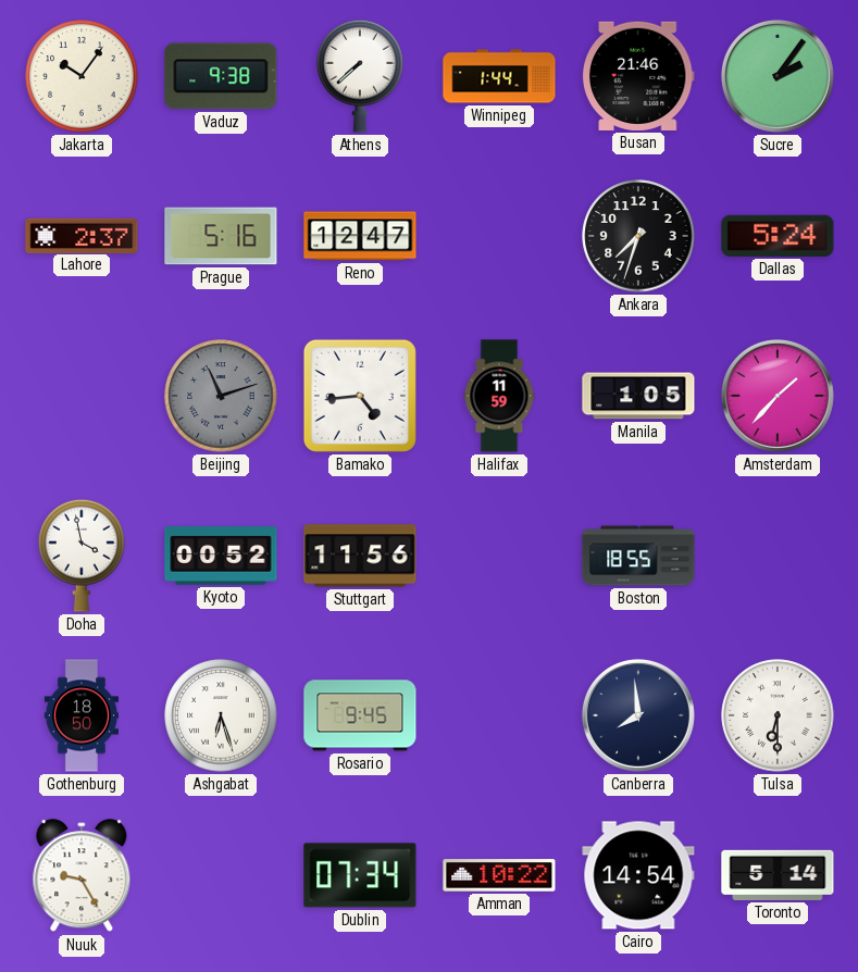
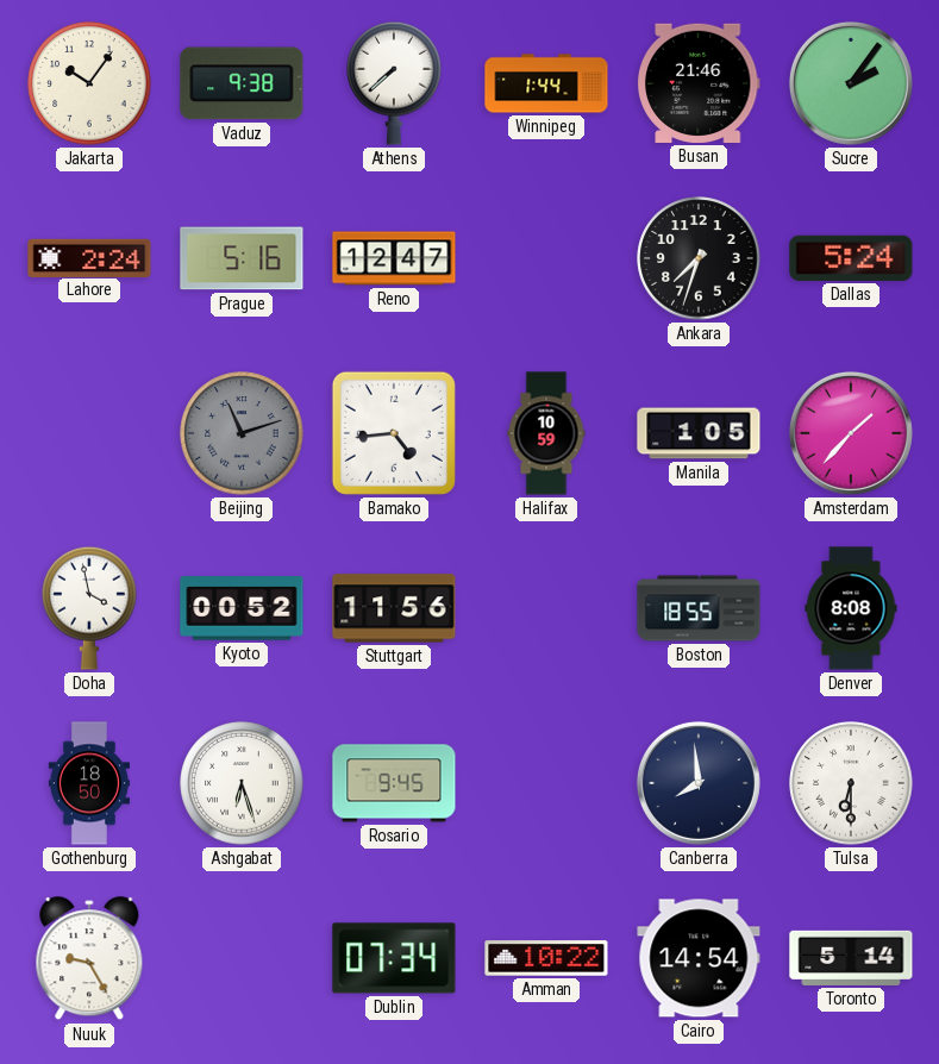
Lahore: 2:37 -> 2:24
Halifax: 11:59 -> 10:59
Denver: none -> 8:08
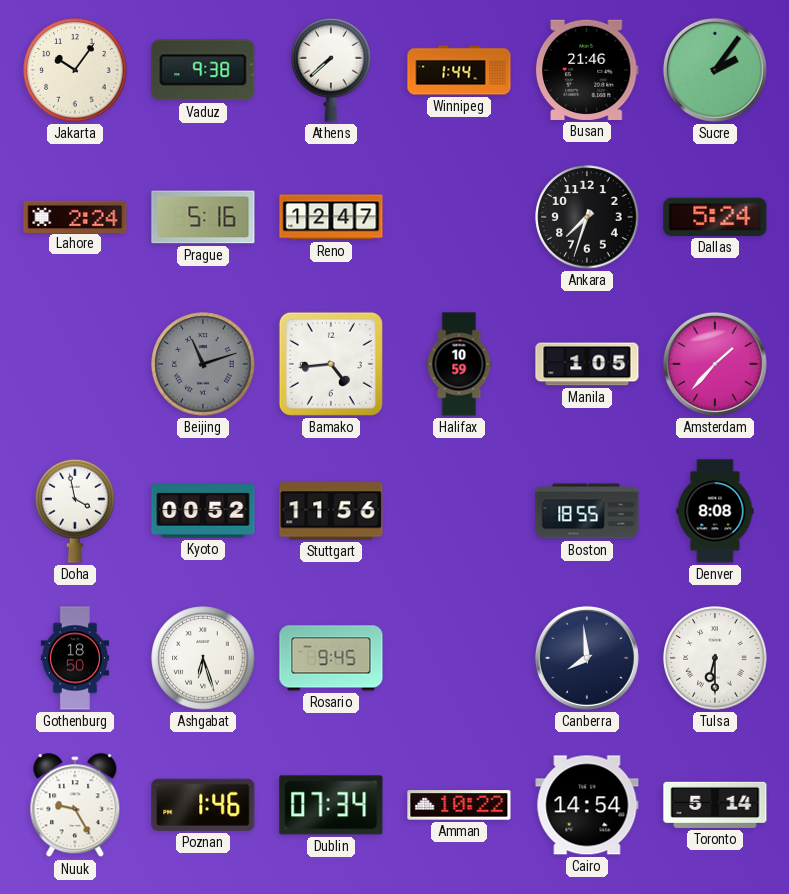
Poznan: none -> 1:46
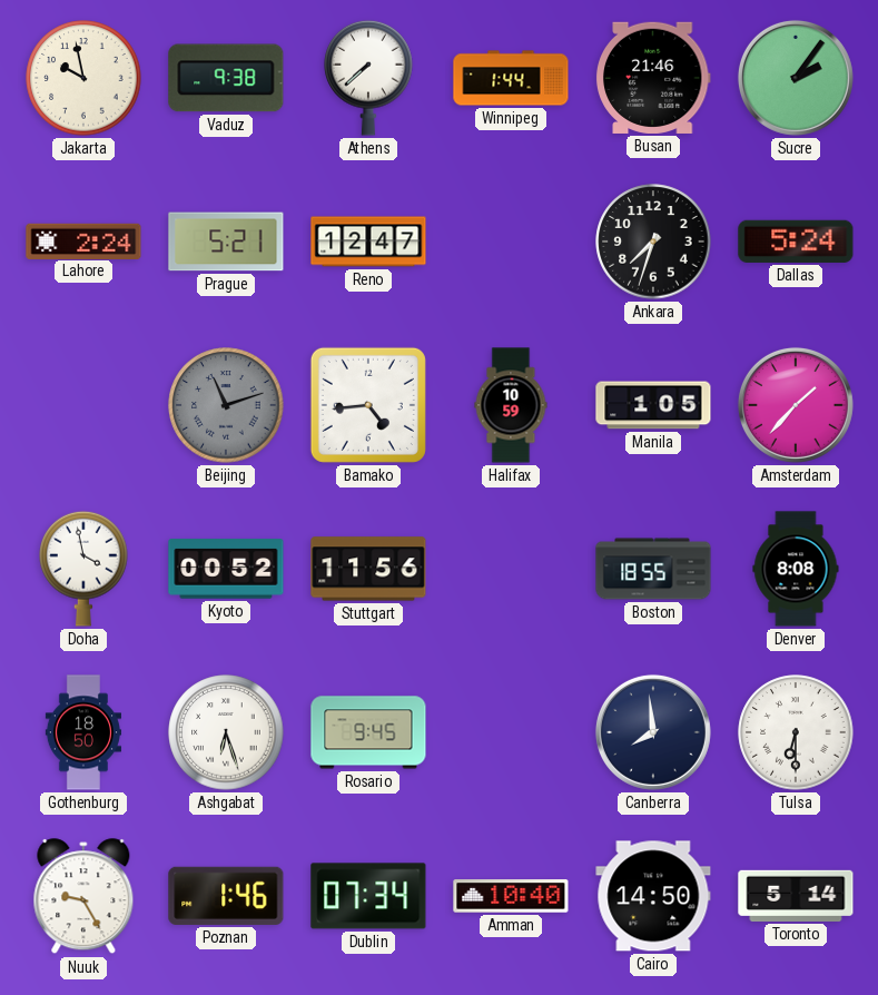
Jakarta: 10:06 -> 9:58
Prague: 5:16 -> 5:21
Amman: 10:22 -> 10:40
Cairo: 14:54 -> 14:50
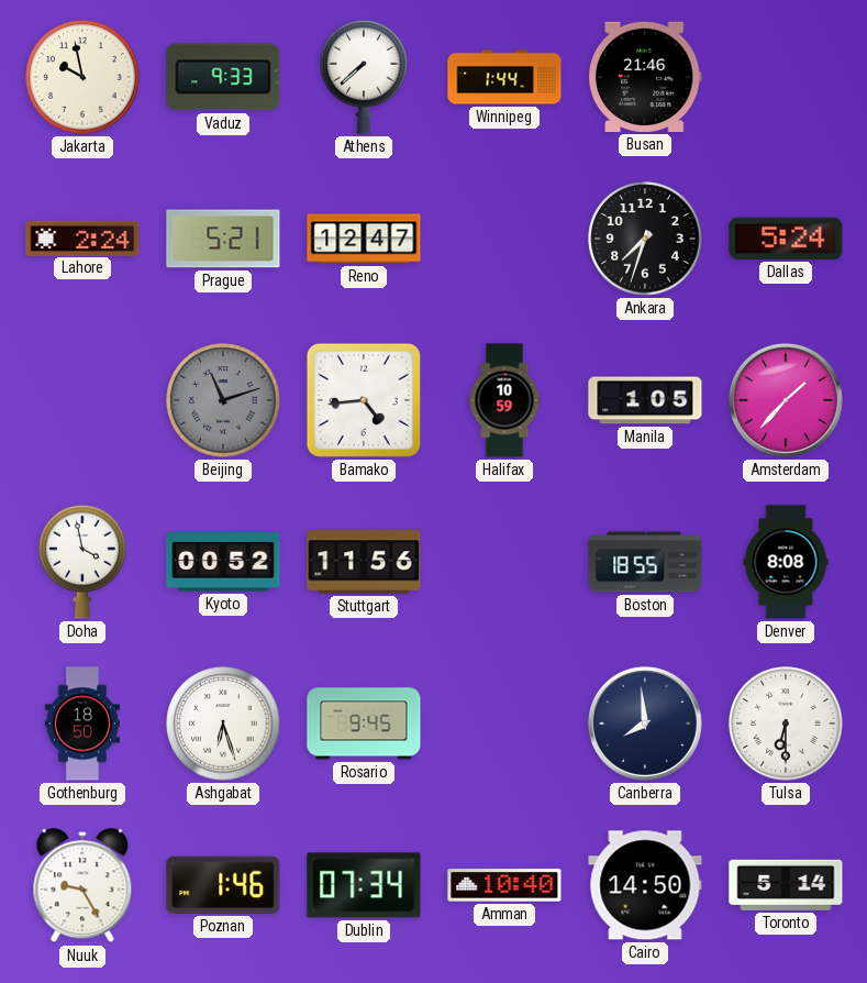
Vaduz: 9:38 -> 9:33
Sucre: 2:06 -> none
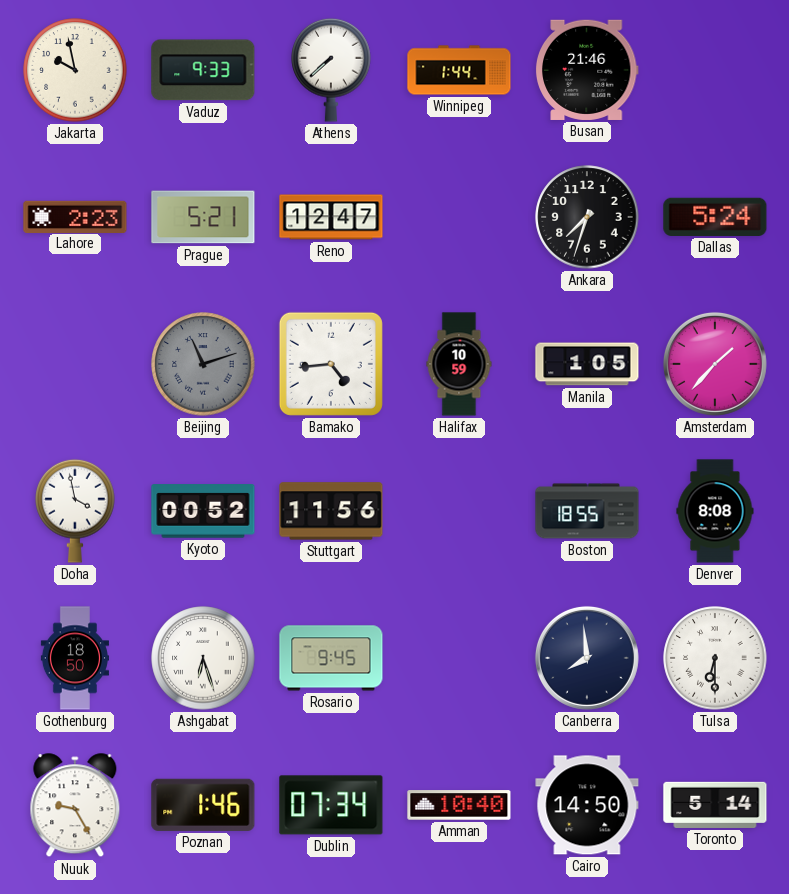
Lahore: 2:24 -> 2:23
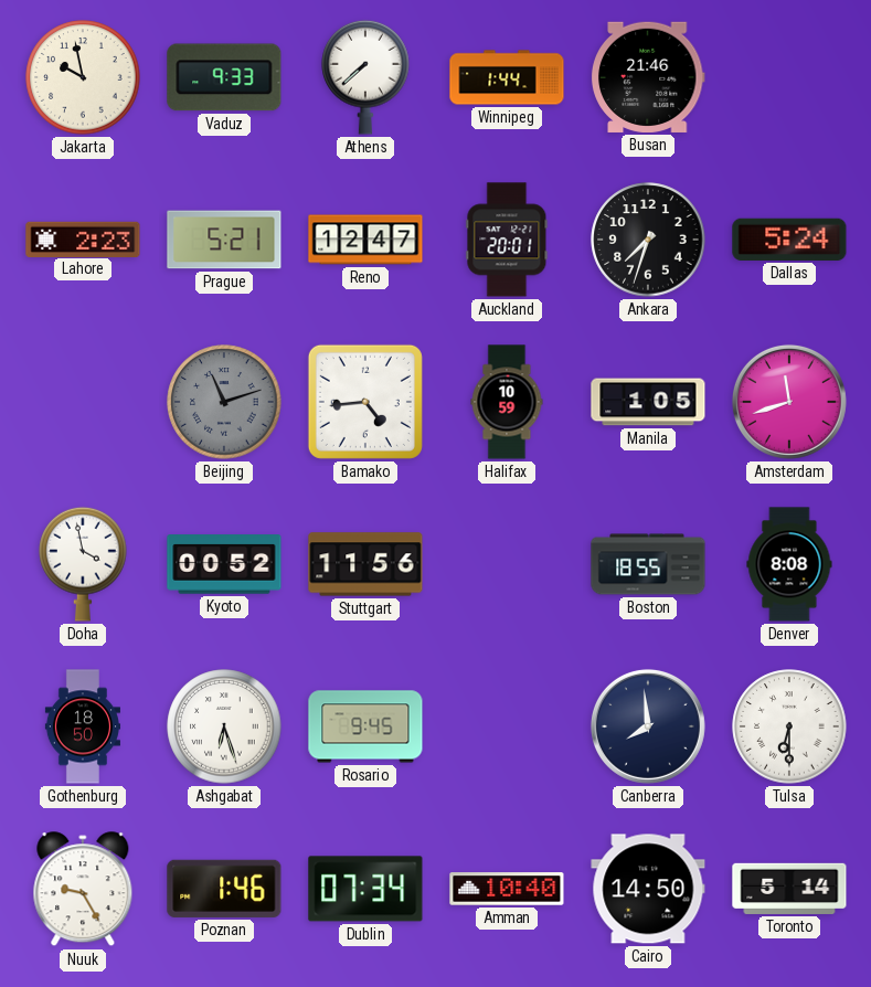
Auckland: none -> 20:01
Amsterdam: 1:37 -> 11:42
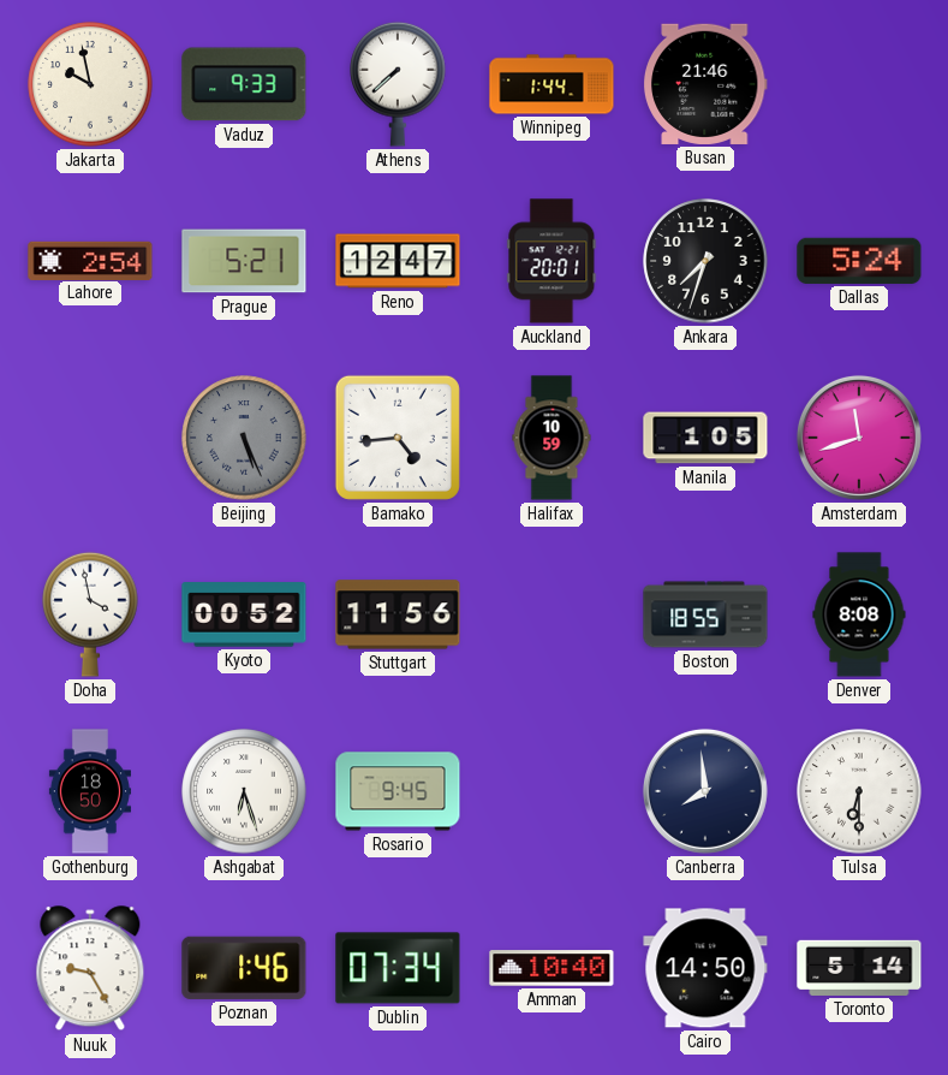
Lahore: 2:23 -> 2:54
Beijing: 11:12 -> 5:26
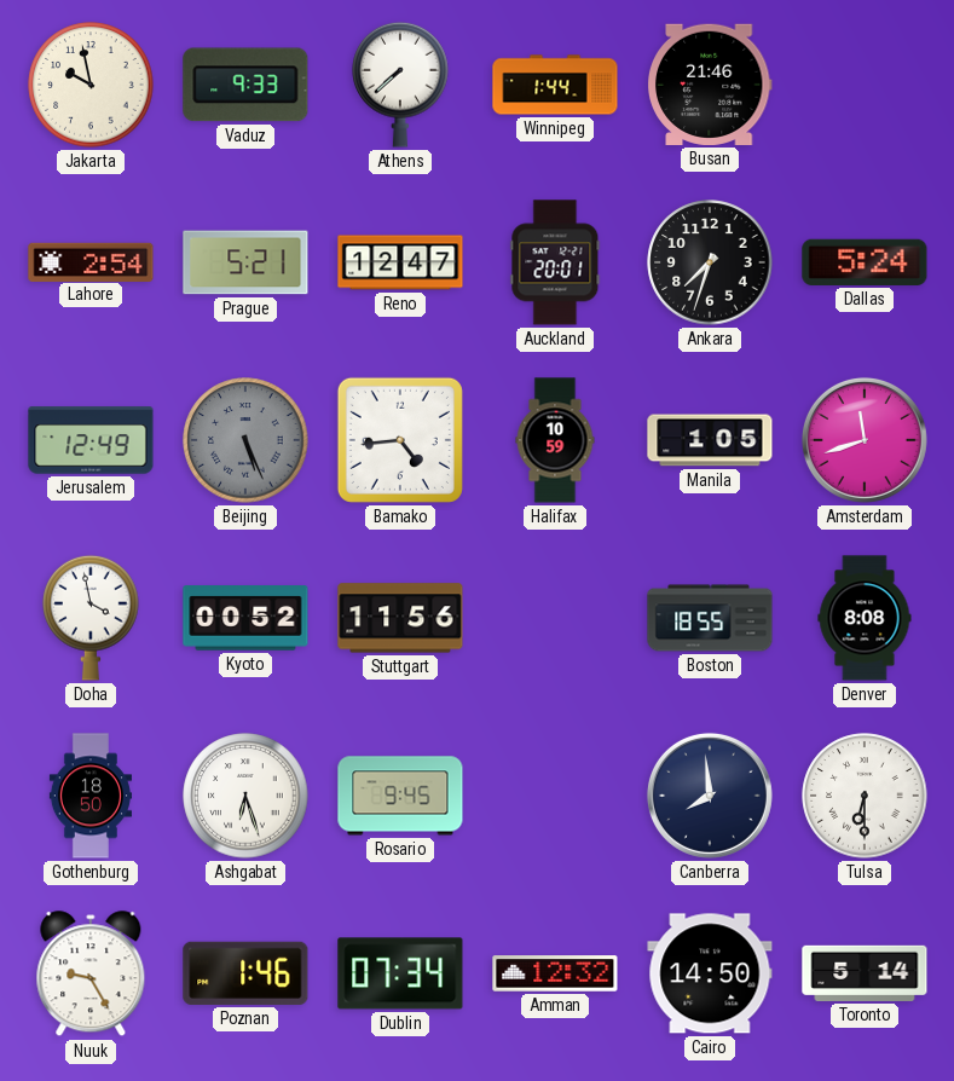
Jerusalem: none -> 12:49
Amman: 10:40 -> 12:32
